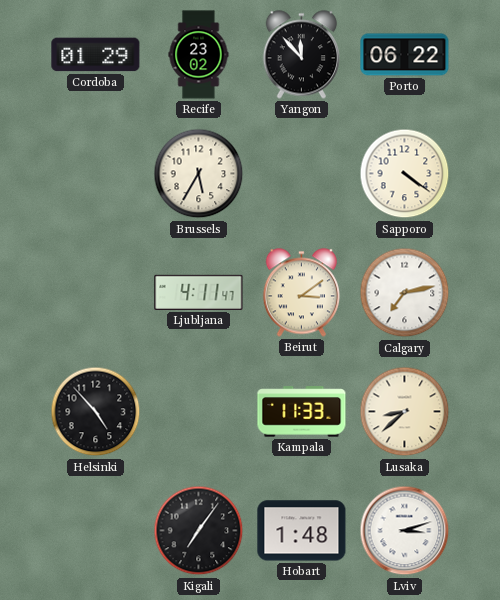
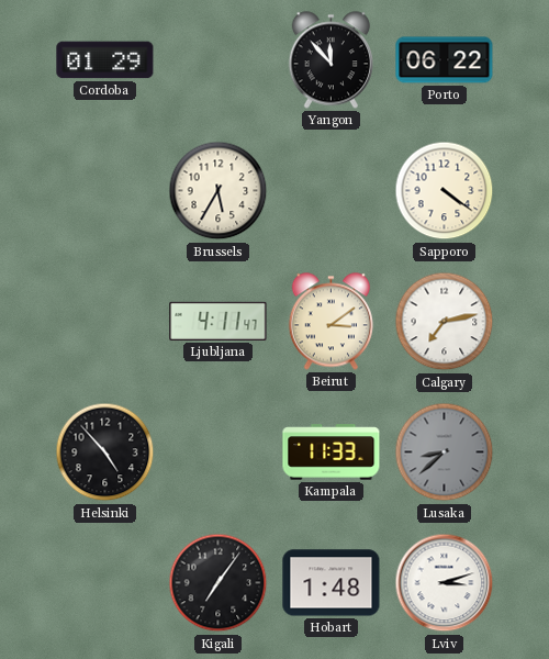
Recife: 23:02 -> none
Lusaka dial: cream -> grey
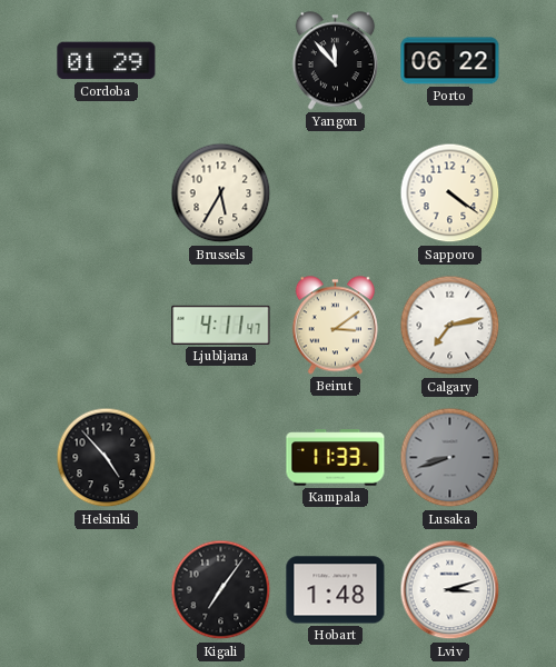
Lusaka: 8:38 -> 8:42
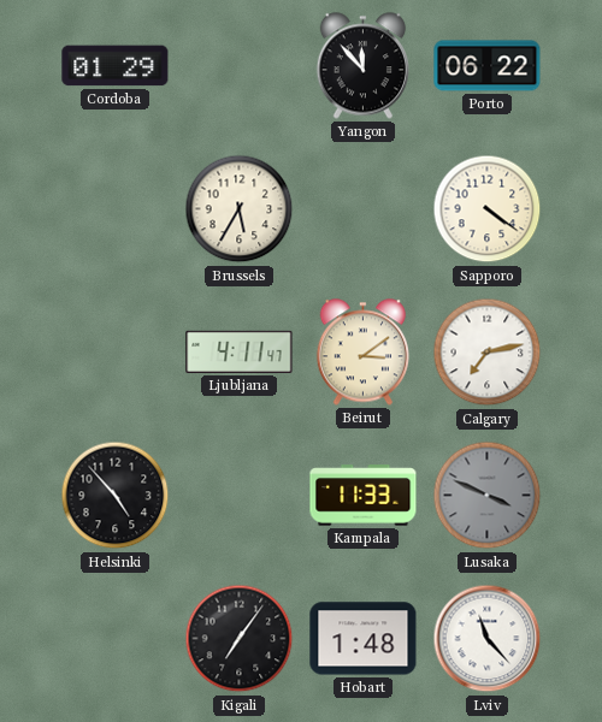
Lusaka: 8:42 -> 3:49
Lviv: 3:12 -> 11:23
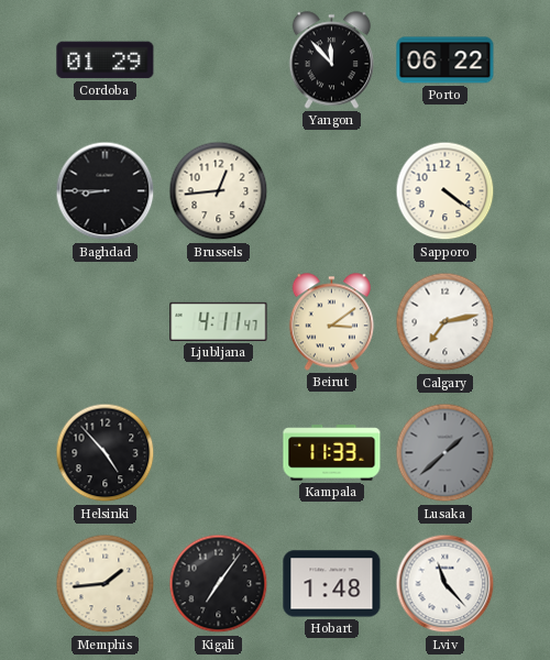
Baghdad: none -> 8:45
Brussels: 5:35 -> 12:44
Lusaka: 3:49 -> 1:38
Memphis: none -> 1:44
